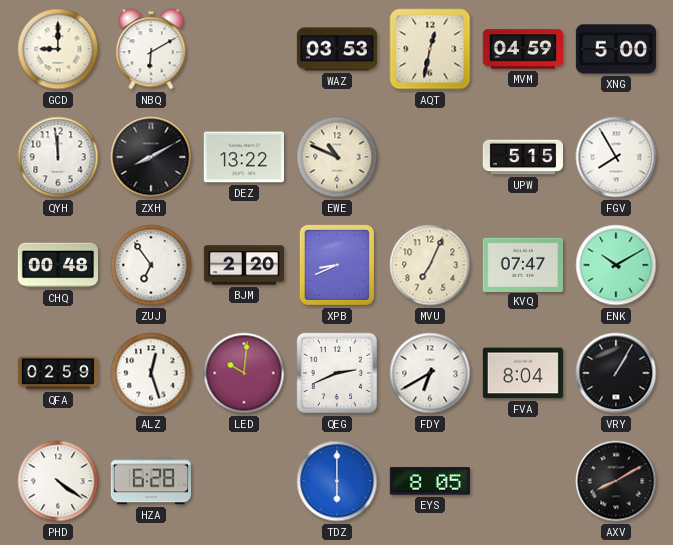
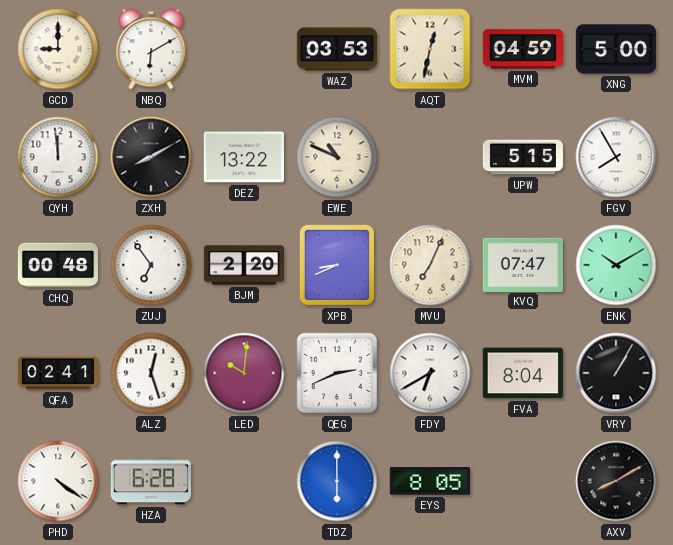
QFA: 02:59 -> 02:41
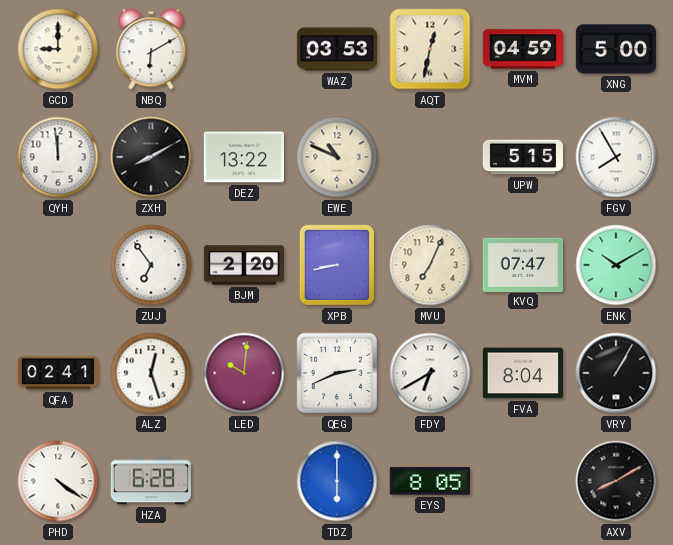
CHQ: 00:48 -> none
XPB: 8:41 -> 8:43
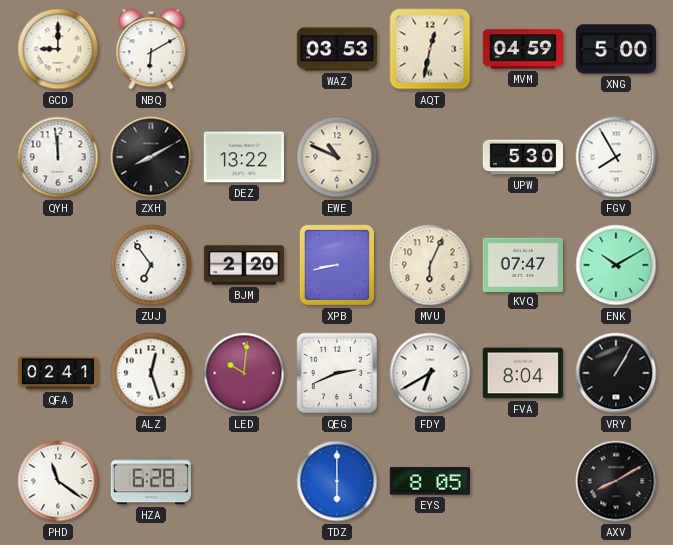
UPW: 5:15 -> 5:30
MVU: 7:04 -> 6:04
PHD: 4:21 -> 11:21
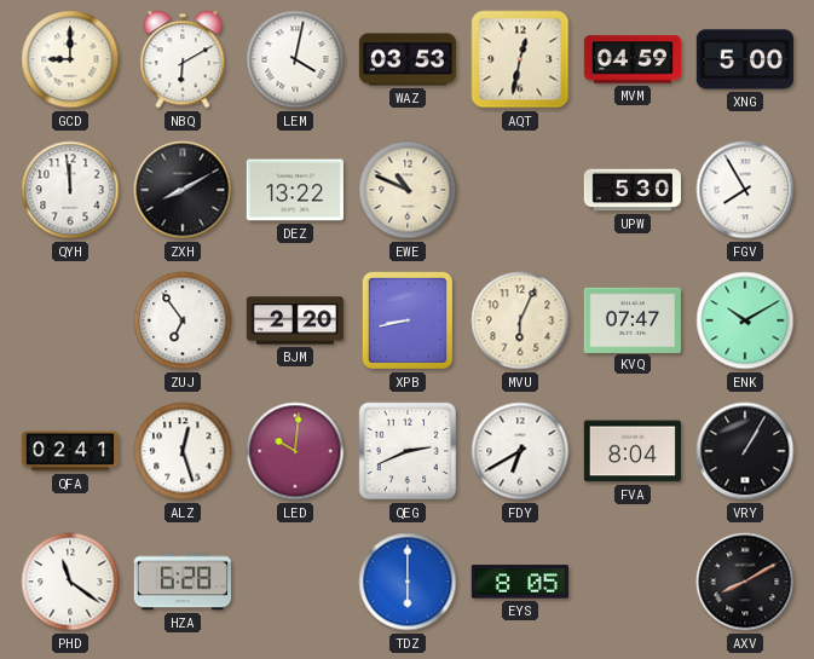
LEM: none -> 4:02
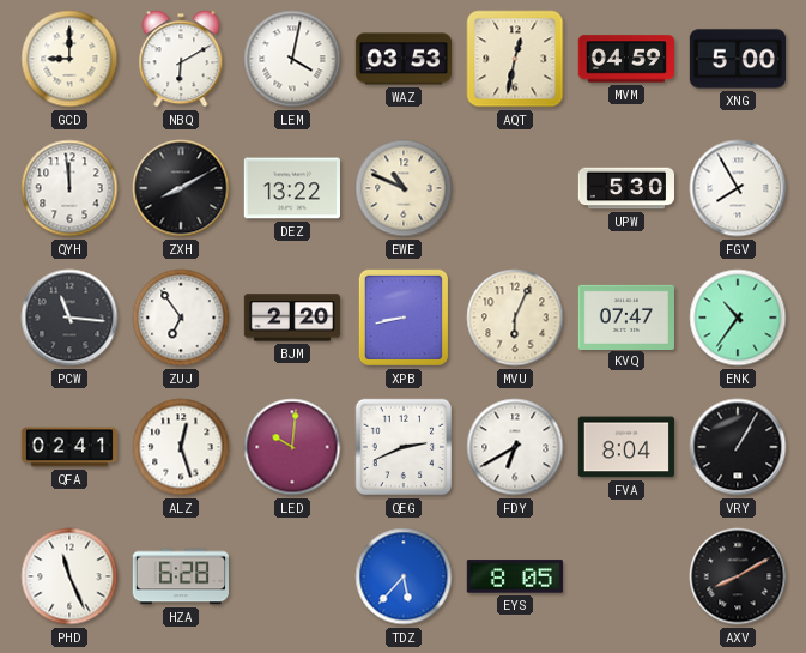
PCW: none -> 11:16
ENK: 10:10 -> 10:36
PHD: 11:21 -> 11:26
TDZ: 6:00 -> 5:37
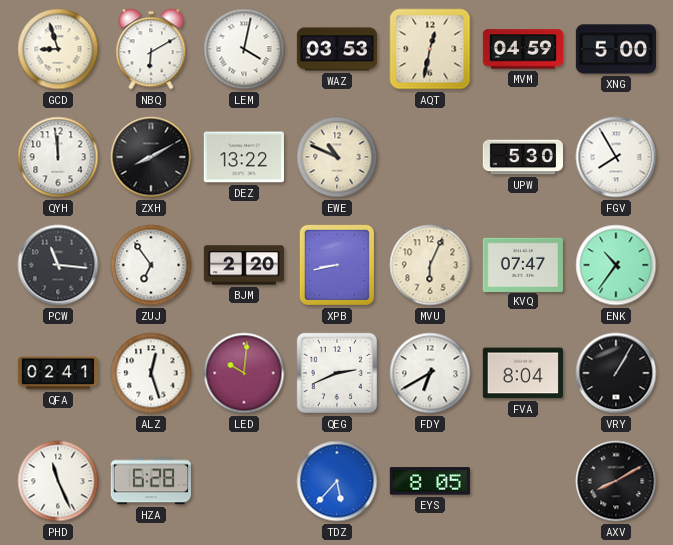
GCD: 9:00 -> 8:57
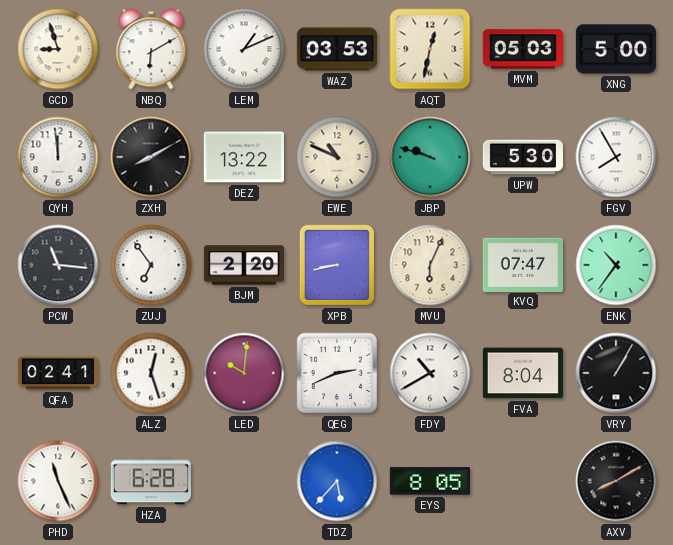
LEM: 4:02 -> 1:11
MVM: 04:59 -> 05:03
JBP: none -> 9:48
FDY: 6:40 -> 10:40
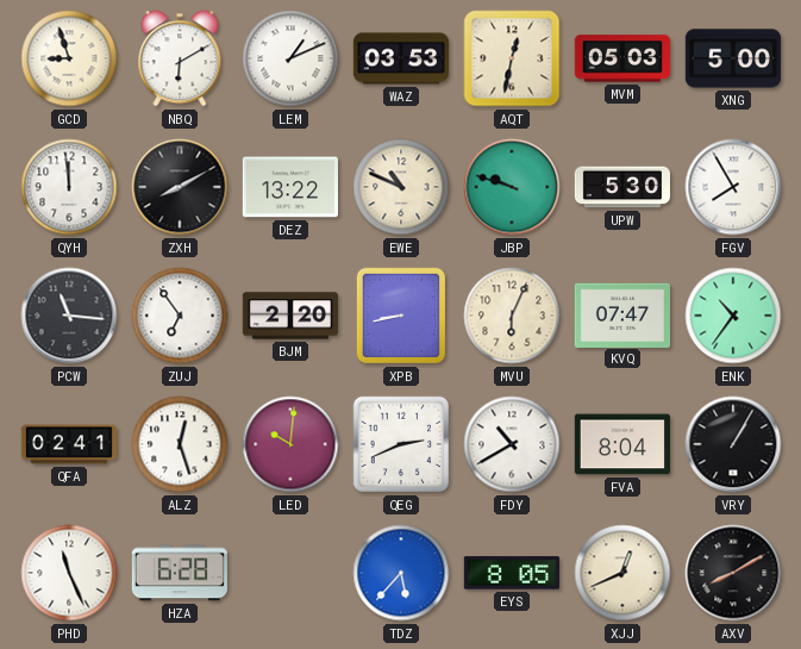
XJJ: none -> 12:41
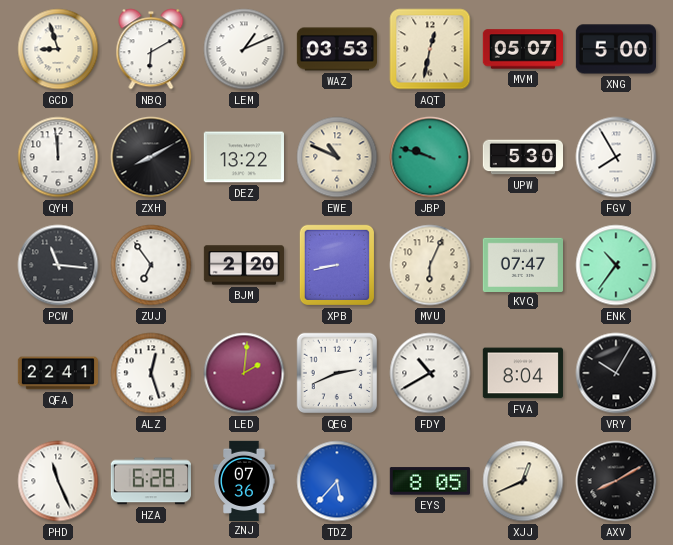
MVM: 05:03 -> 05:07
QFA: 02:41 -> 22:41
LED: 10:01 -> 2:01
VRY: 1:05 -> 10:05
ZNJ: none -> 07:36
